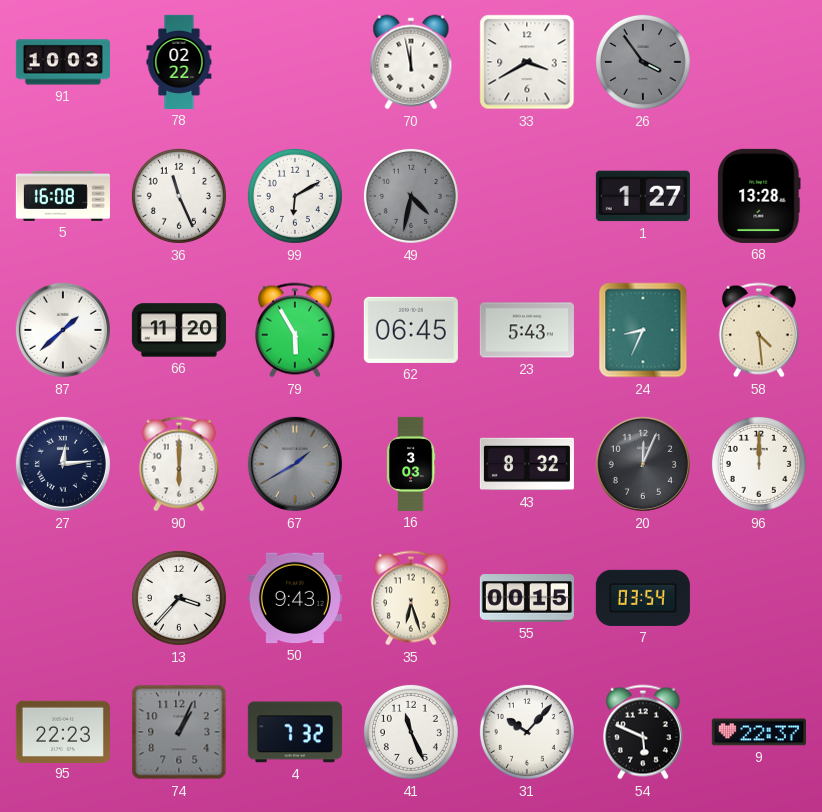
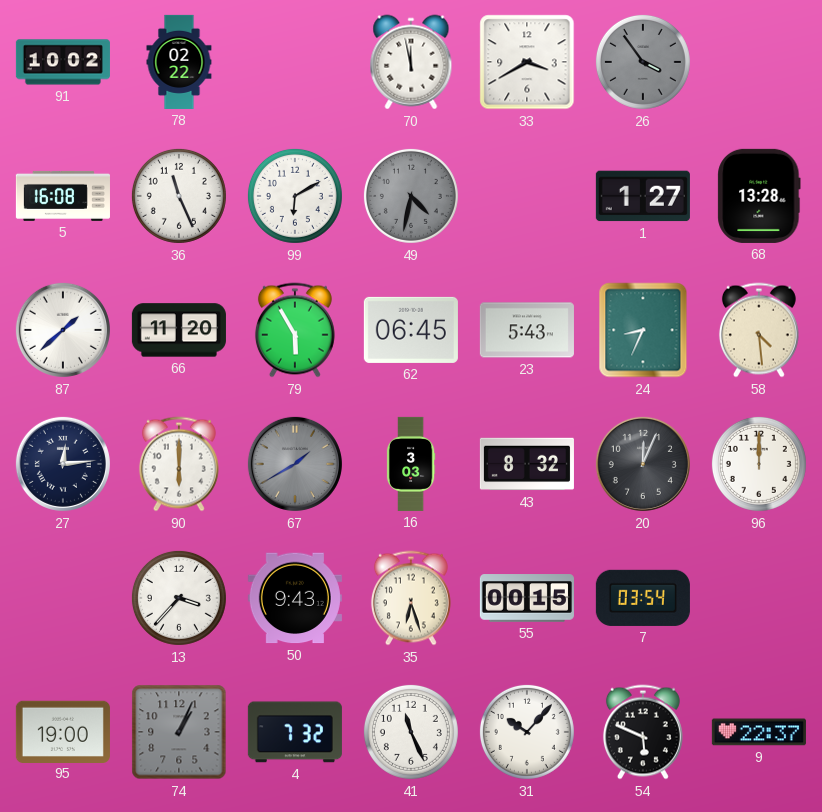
91: 10:03 -> 10:02
95: 22:23 -> 19:00
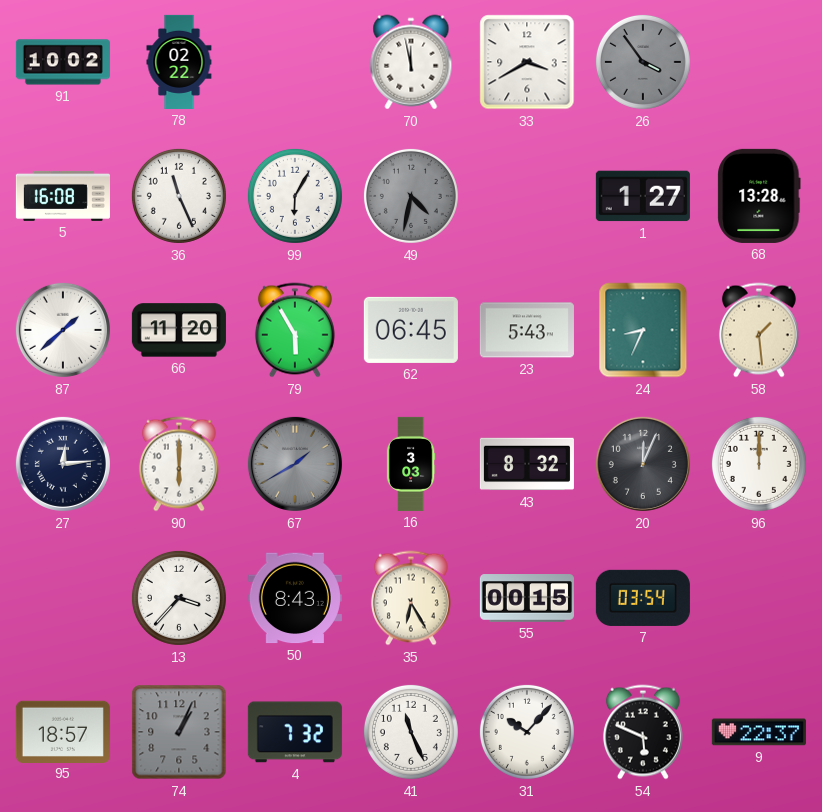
99: 6:10 -> 6:05
58: 4:29 -> 1:29
50: 9:43 -> 8:43
35: 6:27 -> 6:25
95: 19:00 -> 18:57
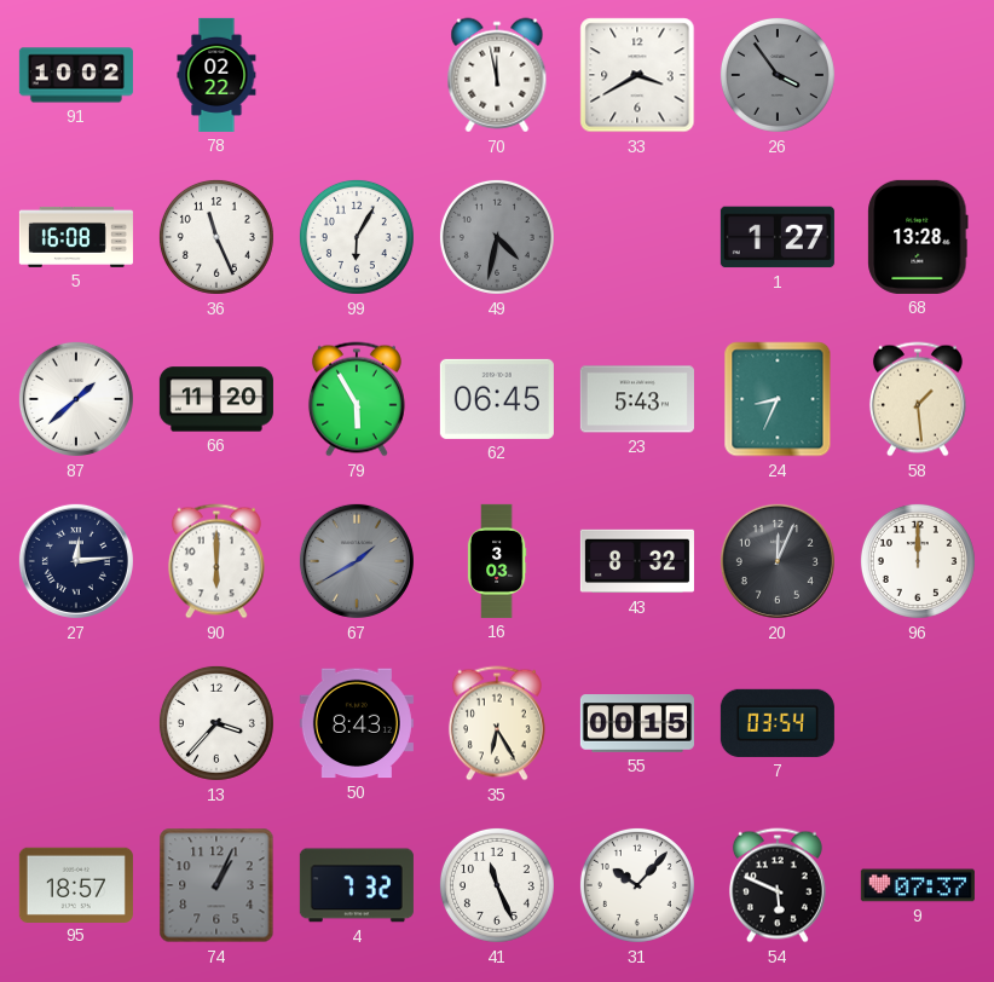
9: 22:37 -> 07:37
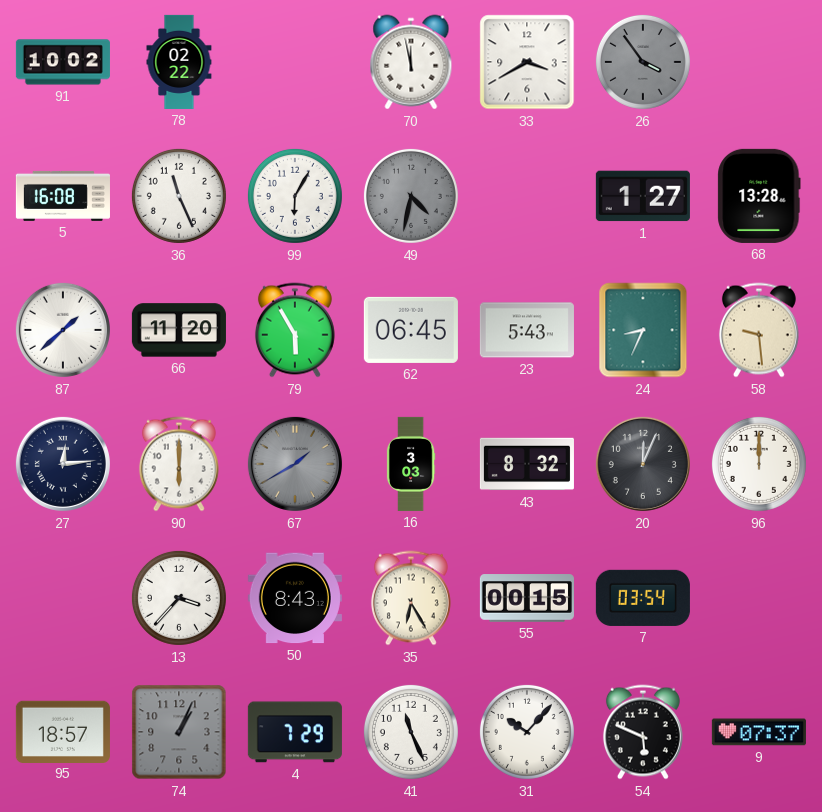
58: 1:29 -> 9:29
4: 7:32 -> 7:29
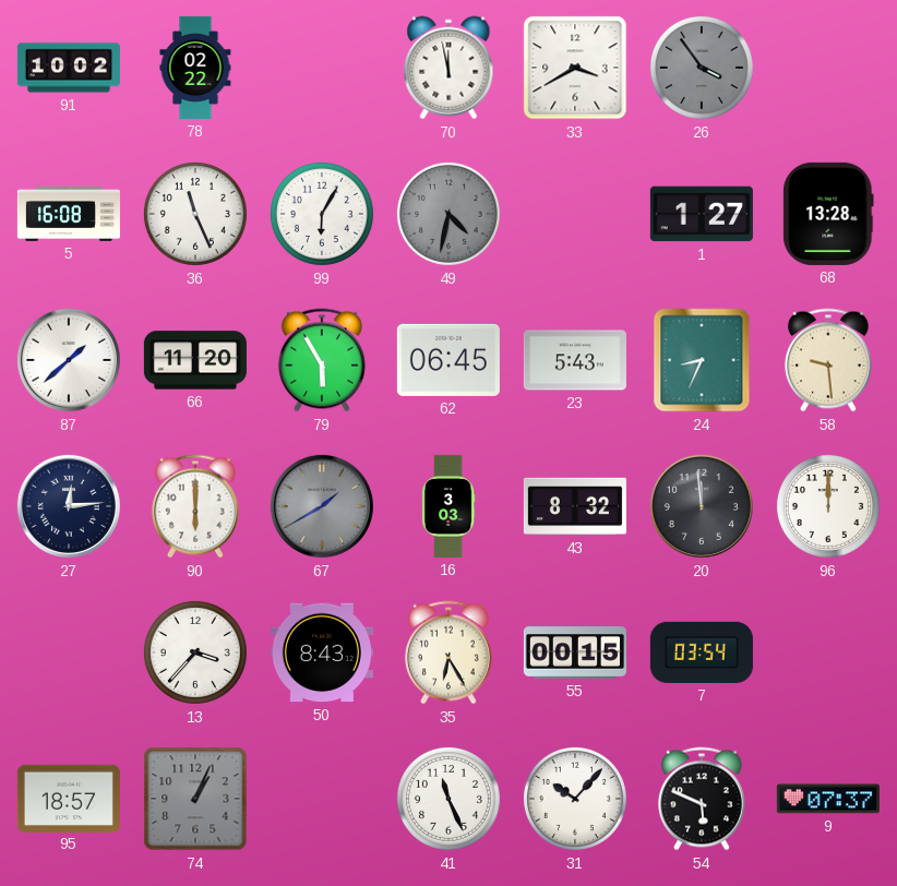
20: 12:04 -> 11:59
4: 7:29 -> none
